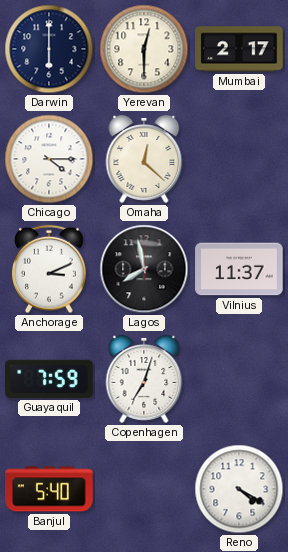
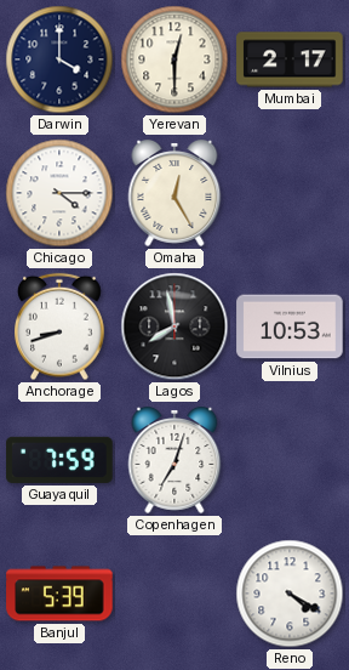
Darwin: 6:00 -> 4:00
Omaha: 12:22 -> 12:25
Anchorage: 3:11 -> 8:42
Vilnius: 11:37 -> 10:53
Banjul: 5:40 -> 5:39
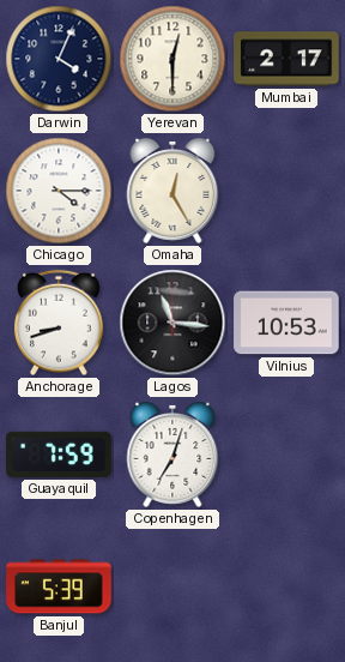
Darwin: 4:00 -> 4:04
Lagos: 7:58 -> 11:16
Reno: 4:20 -> none
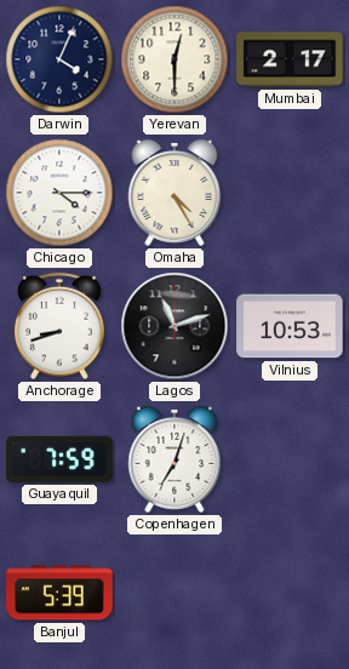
Omaha: 12:25 -> 4:25
Lagos: 11:16 -> 11:12
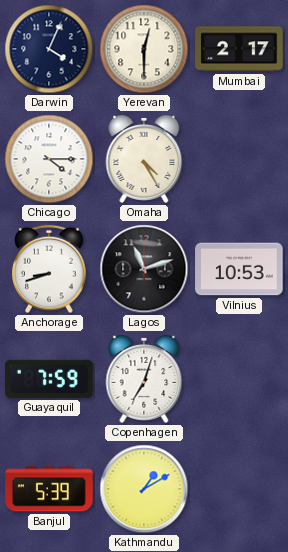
Kathmandu: none -> 1:10
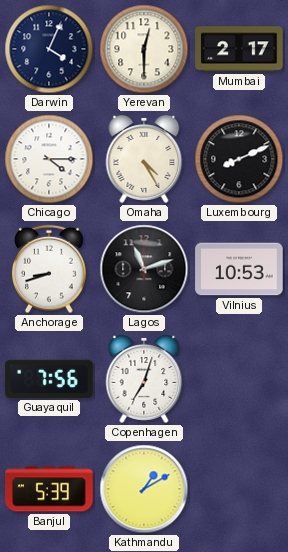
Luxembourg: none -> 8:11
Guayaquil: 7:59 -> 7:56
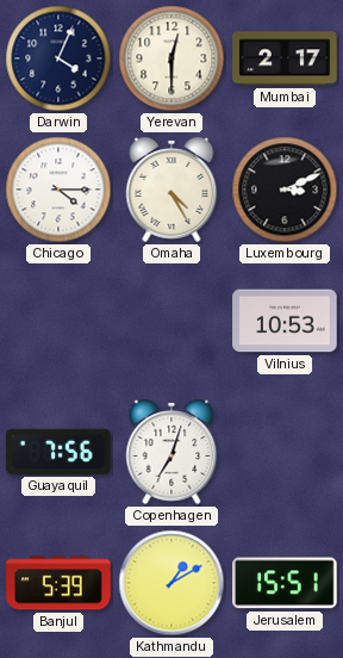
Luxembourg: 8:11 -> 3:11
Anchorage: 8:42 -> none
Lagos: 11:12 -> none
Jerusalem: none -> 15:51
